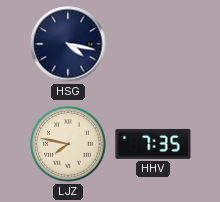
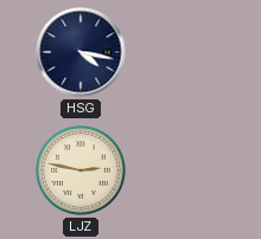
LJZ: 7:47 -> 2:47
HHV: 7:35 -> none
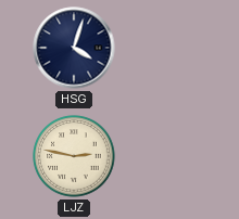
HSG: 4:17 -> 4:03
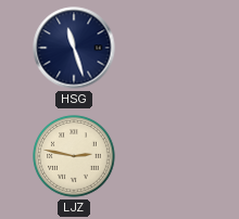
HSG: 4:03 -> 11:27
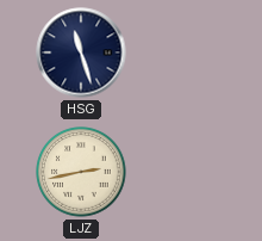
LJZ: 2:47 -> 2:43
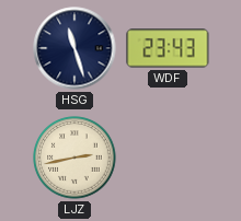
WDF: none -> 23:43
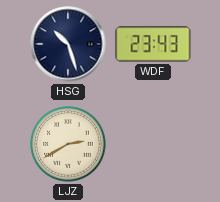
HSG: 11:27 -> 10:27
LJZ: 2:43 -> 2:40
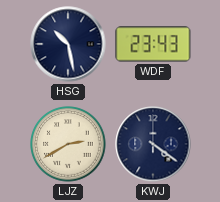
HSG: 10:27 -> 10:28
KWJ: none -> 4:21
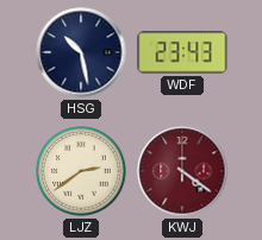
LJZ: 2:40 -> 2:39
KWJ dial: navy -> burgundy
